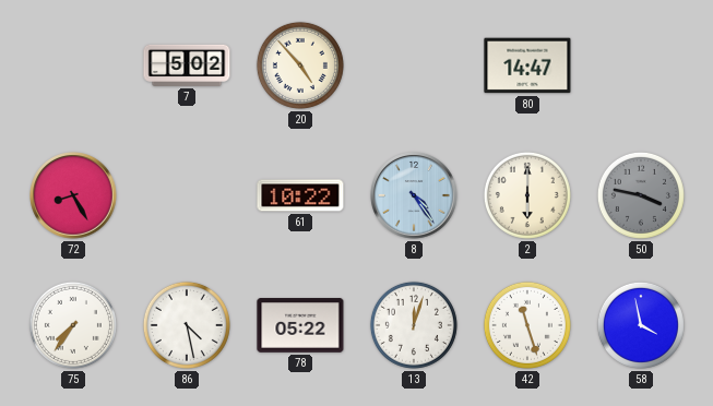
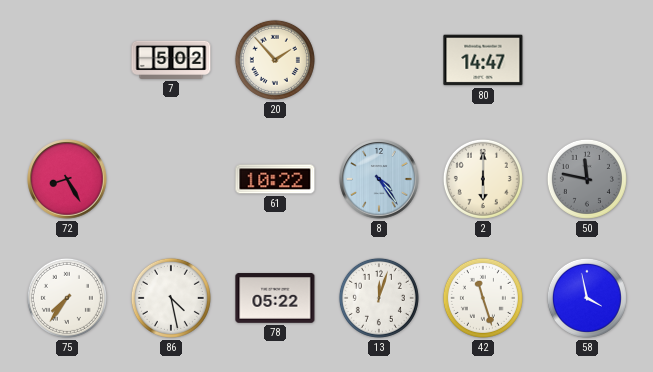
20: 4:53 -> 1:53
50: 3:47 -> 11:47
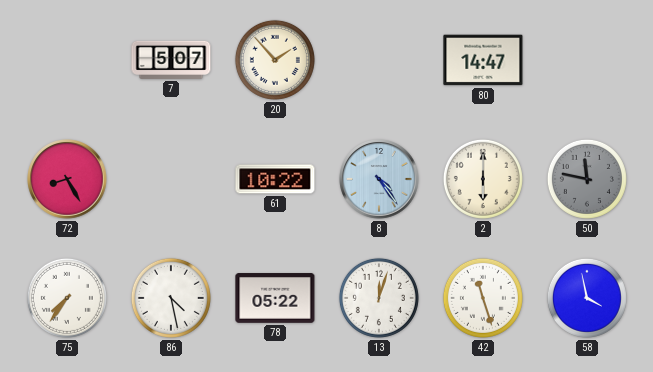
7: 5:02 -> 5:07
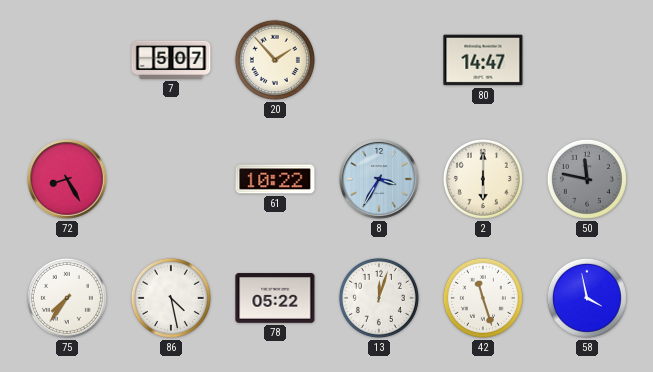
8: 4:24 -> 3:35
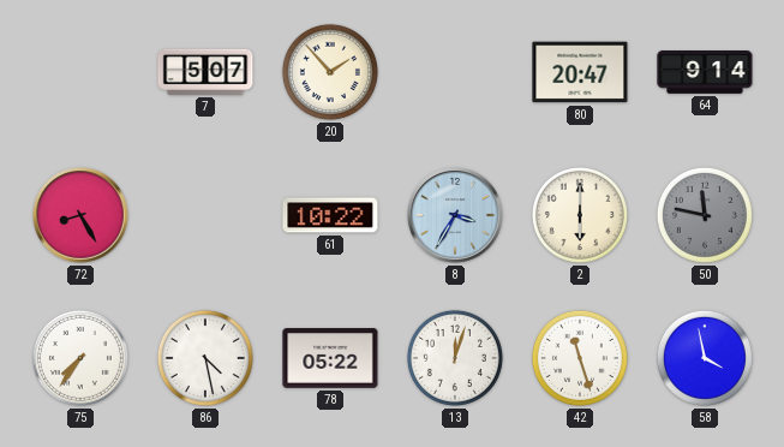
80: 14:47 -> 20:47
64: none -> 9:14
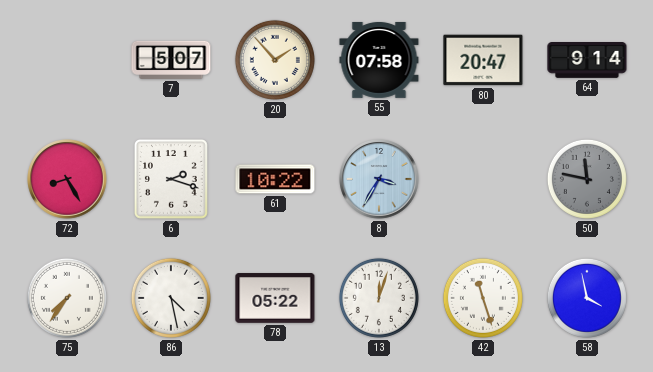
55: none -> 07:58
6: none -> 2:18
2: 6:00 -> none
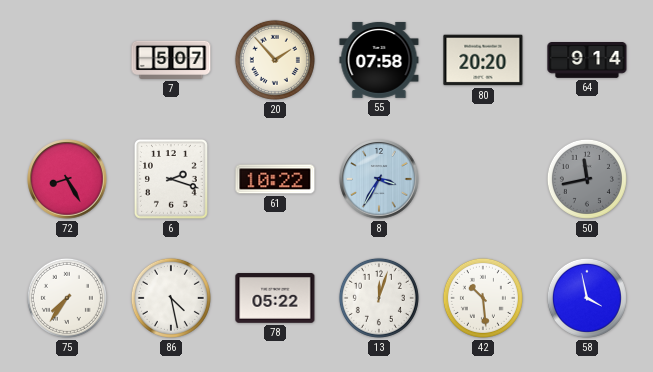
80: 20:47 -> 20:20
50: 11:47 -> 11:43
42: 11:27 -> 10:29
